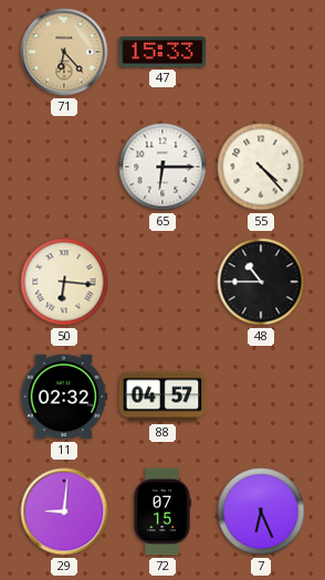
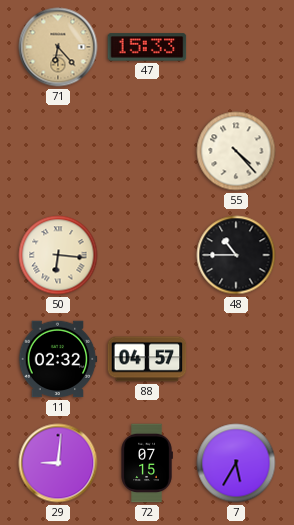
65: 6:15 -> none
7: 6:26 -> 5:35
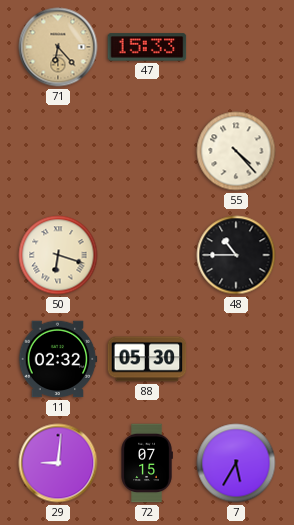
50: 6:16 -> 6:18
88: 04:57 -> 05:30
